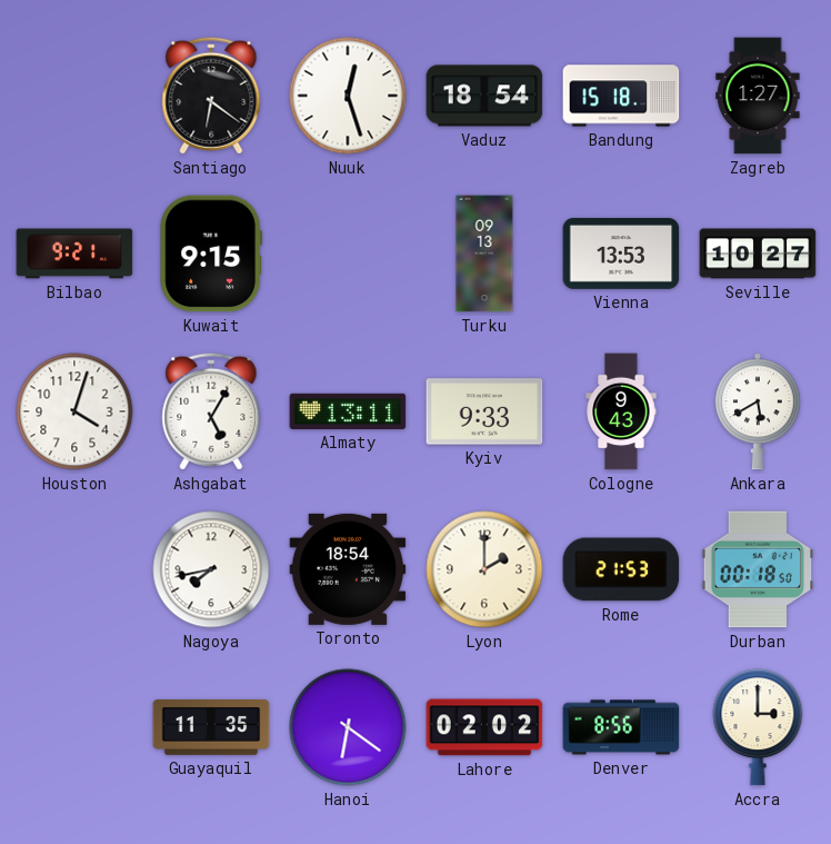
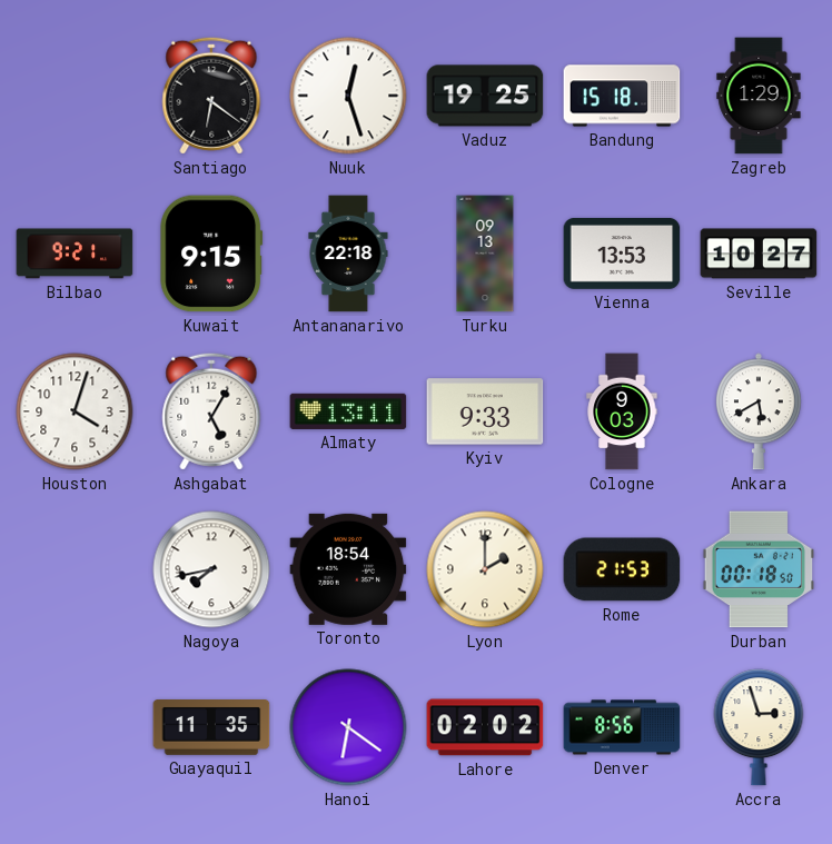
Vaduz: 18:54 -> 19:25
Zagreb: 1:27 -> 1:29
Antananarivo: none -> 22:18
Cologne: 9:43 -> 9:03
Accra: 3:00 -> 2:57
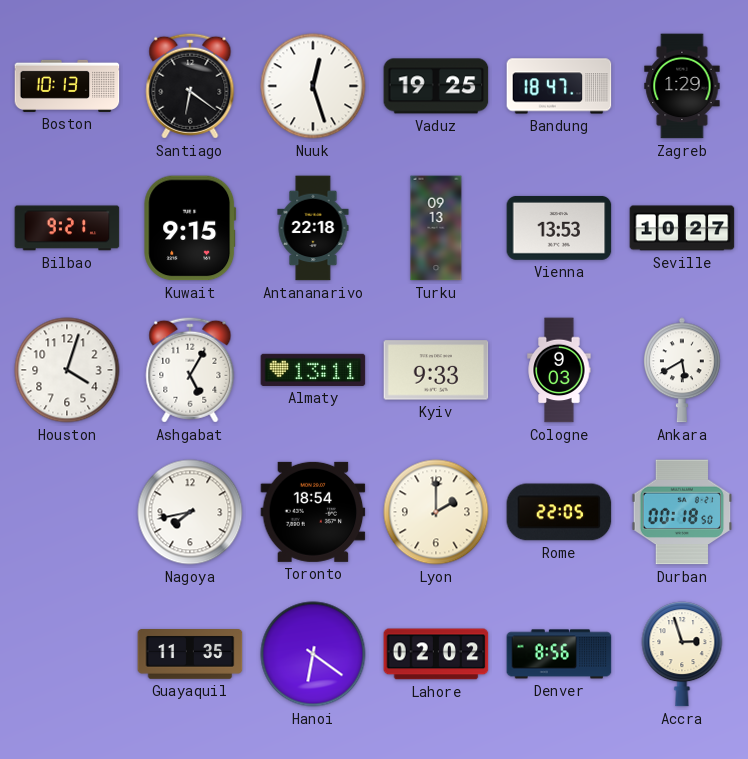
Boston: none -> 10:13
Bandung: 15:18 -> 18:47
Rome: 21:53 -> 22:05
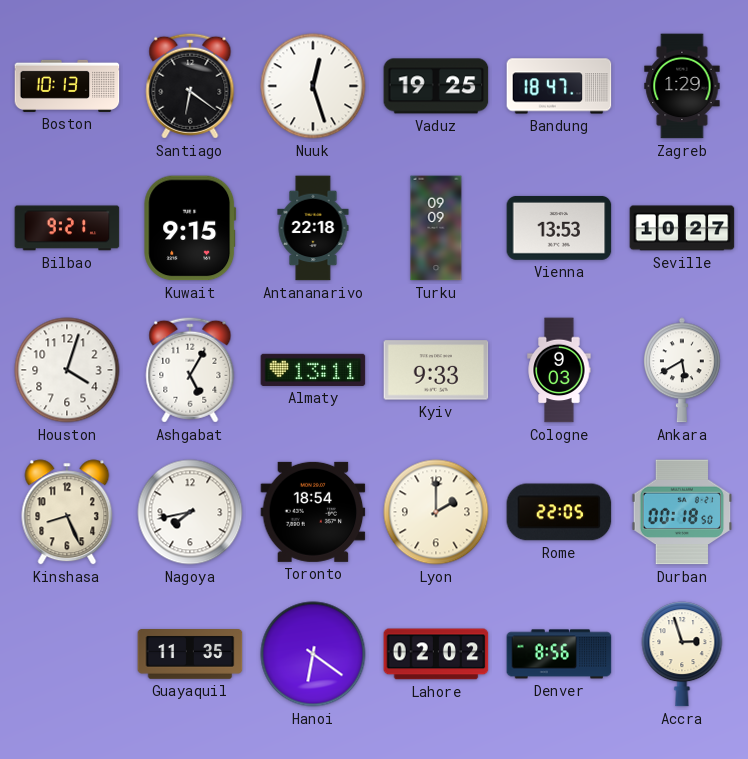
Turku: 09:13 -> 09:09
Kinshasa: none -> 8:26
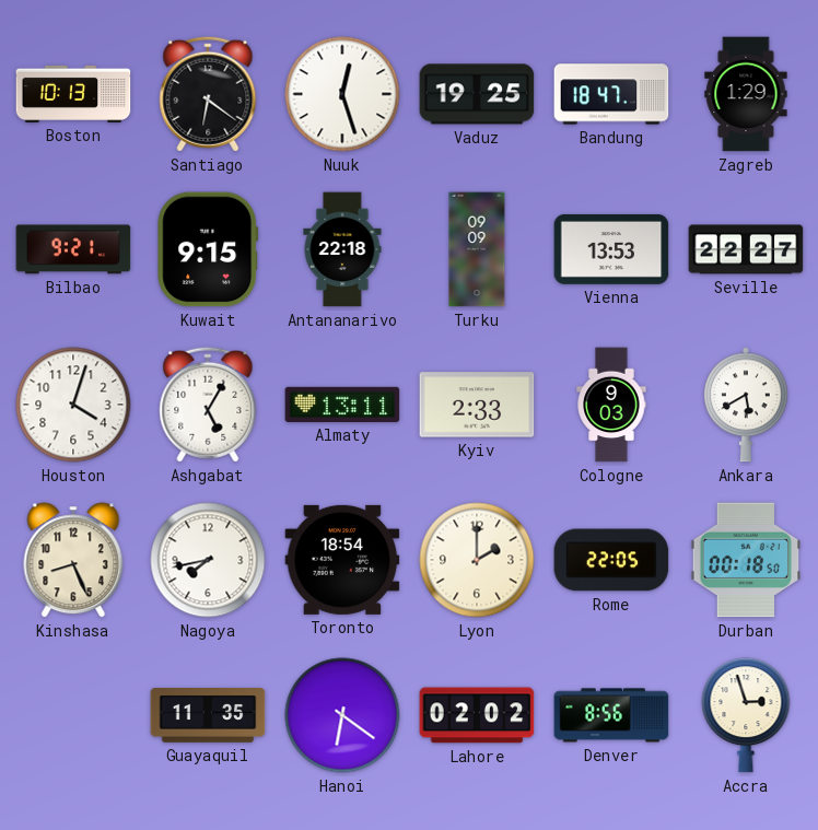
Seville: 10:27 -> 22:27
Kyiv: 9:33 -> 2:33
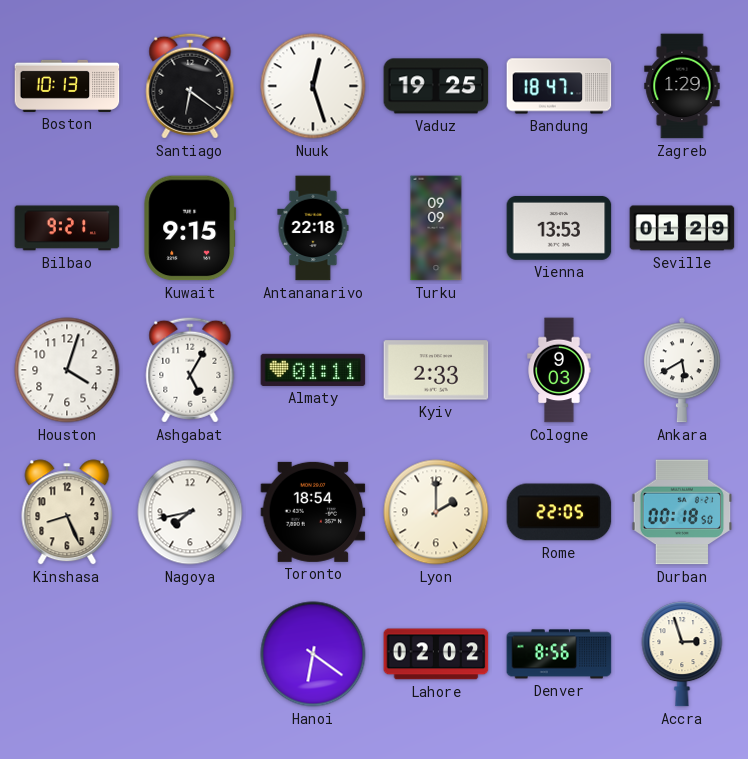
Seville: 22:27 -> 01:29
Almaty: 13:11 -> 01:11
Guayaquil: 11:35 -> none
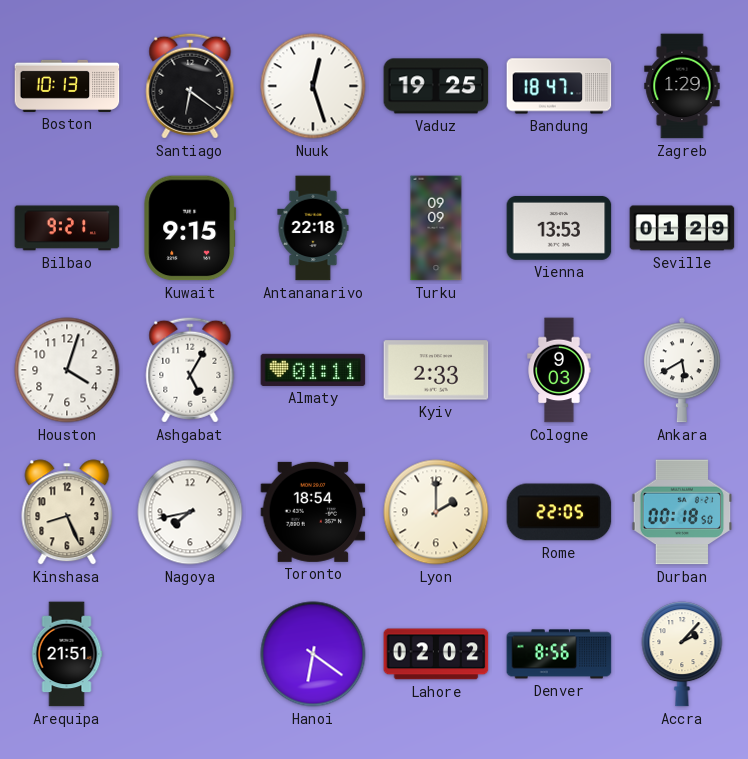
Arequipa: none -> 21:51
Accra: 2:57 -> 2:07
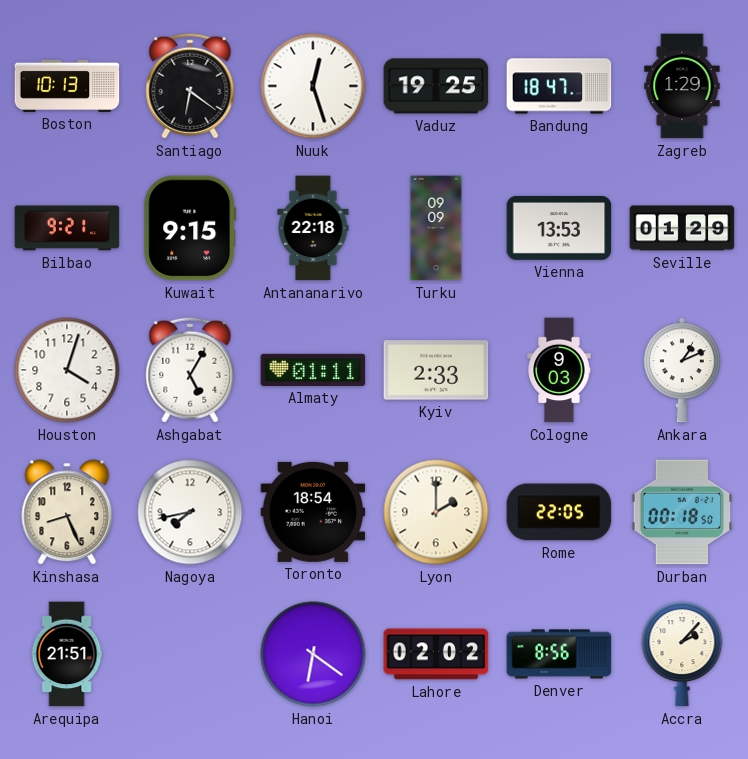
Ankara: 5:40 -> 1:11
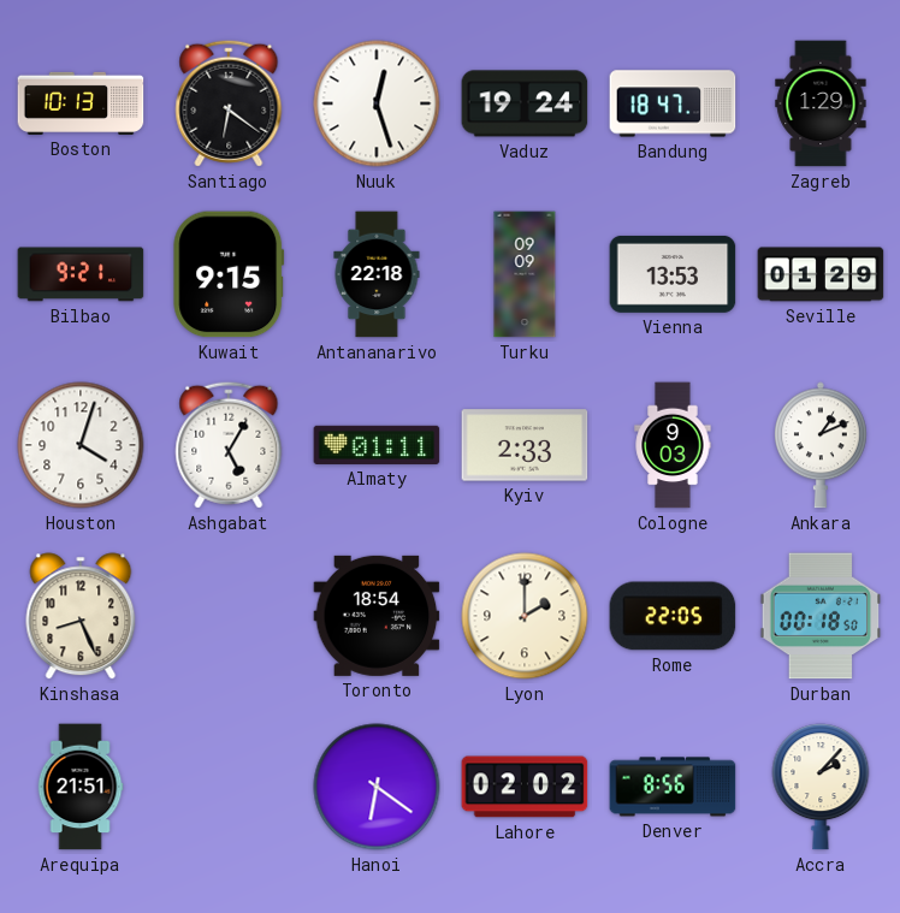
Vaduz: 19:25 -> 19:24
Nagoya: 7:43 -> none
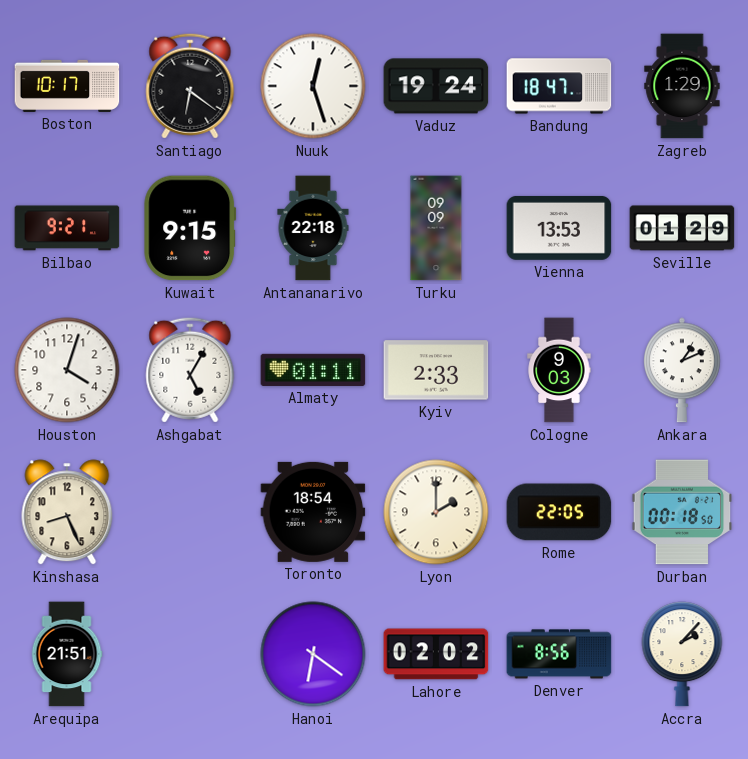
Boston: 10:13 -> 10:17
